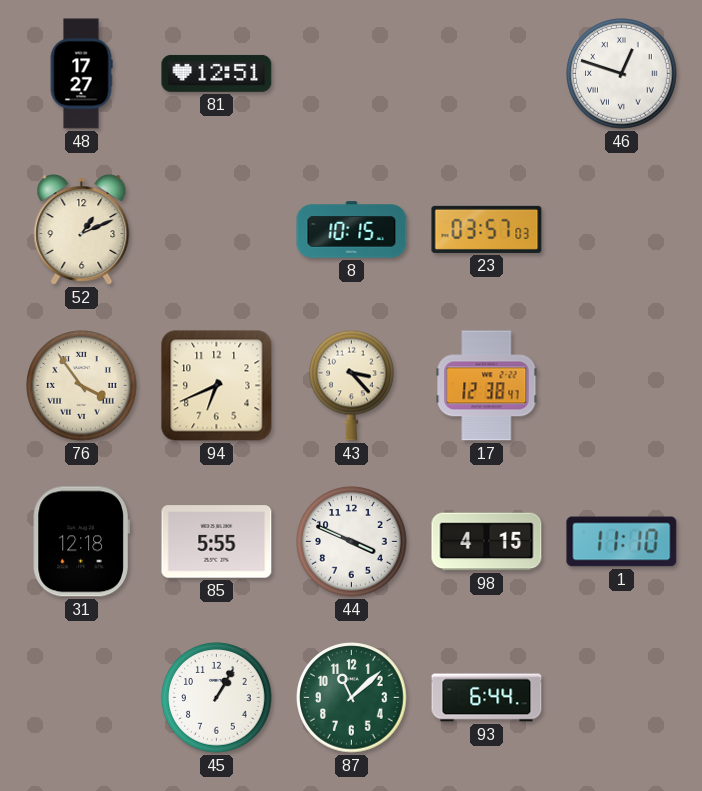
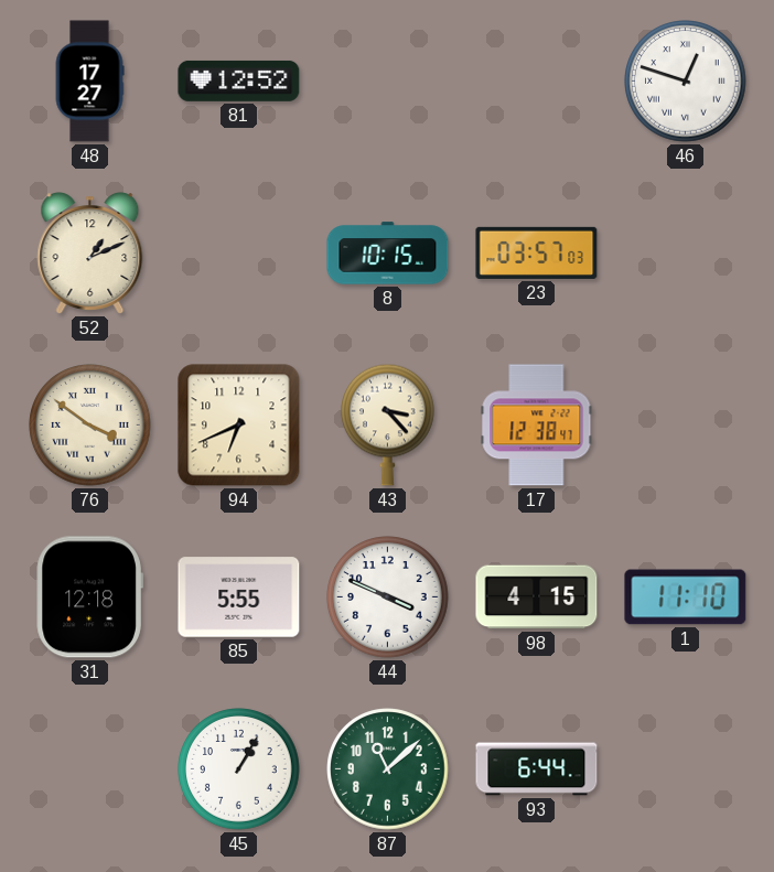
81: 12:51 -> 12:52
76: 3:54 -> 3:51
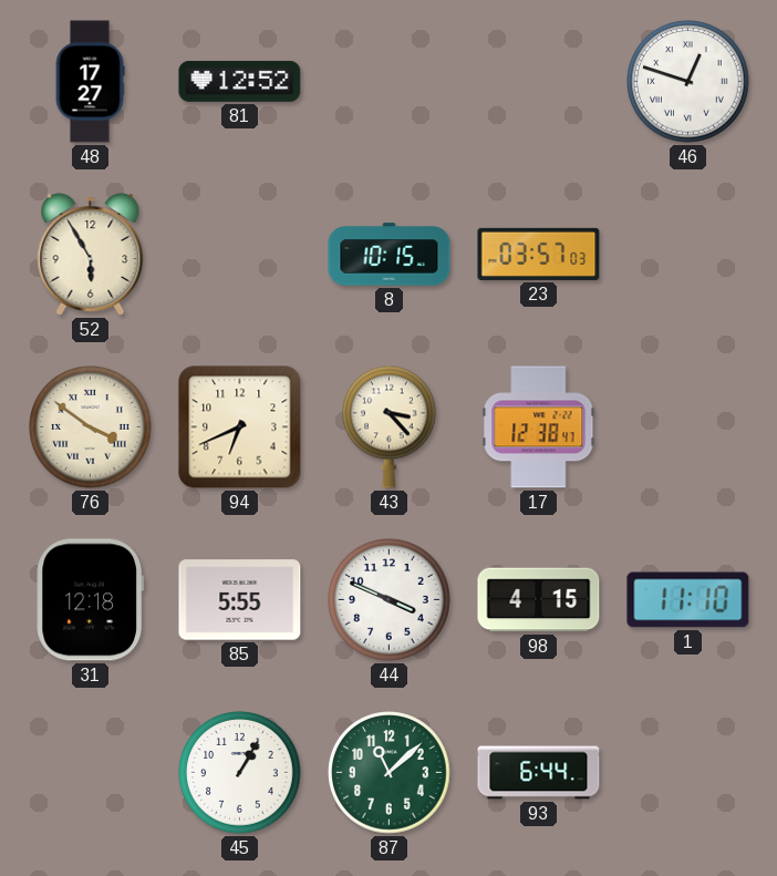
52: 1:11 -> 5:55
